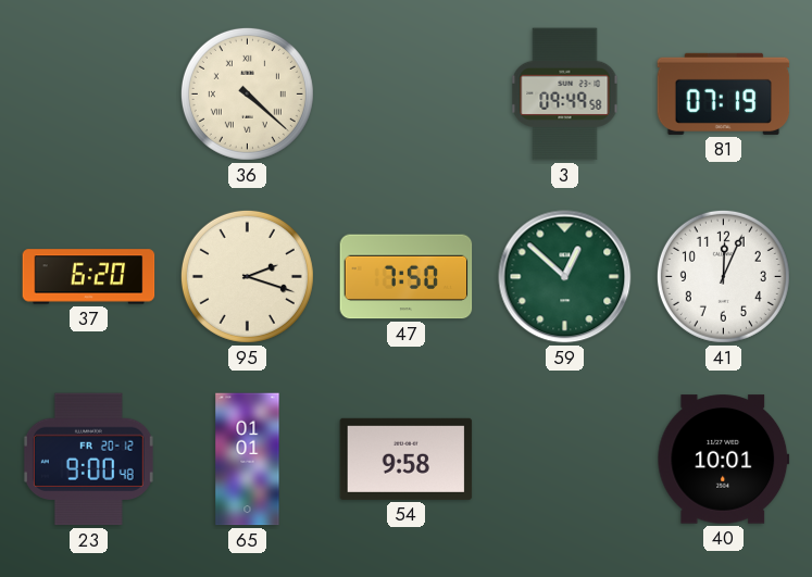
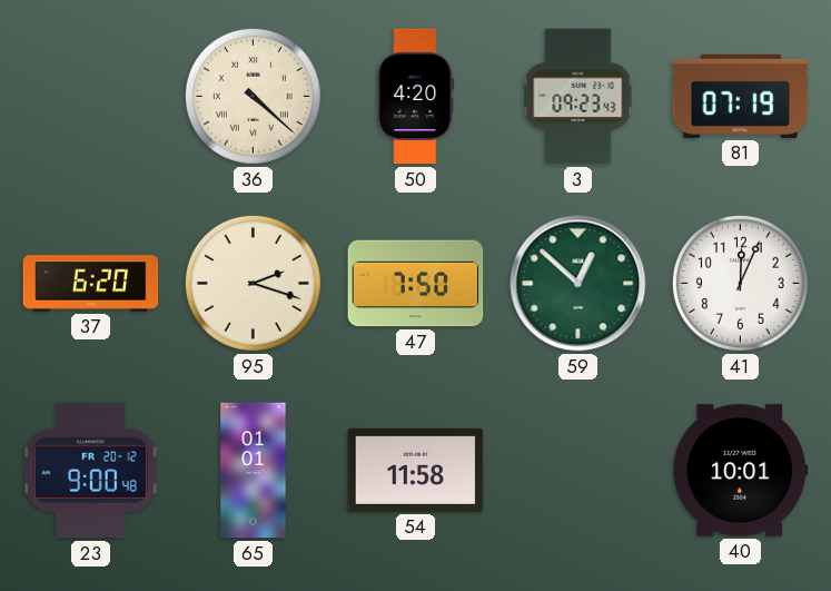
50: none -> 4:20
3: 09:49 -> 09:23
54: 9:58 -> 11:58
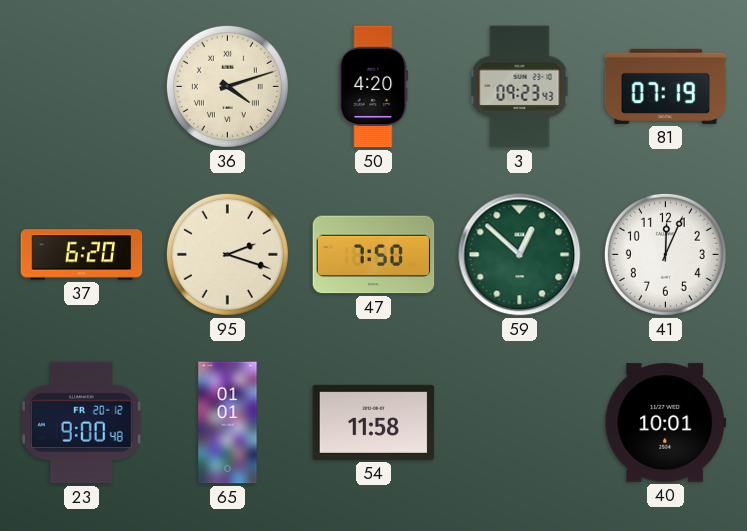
36: 4:22 -> 4:12
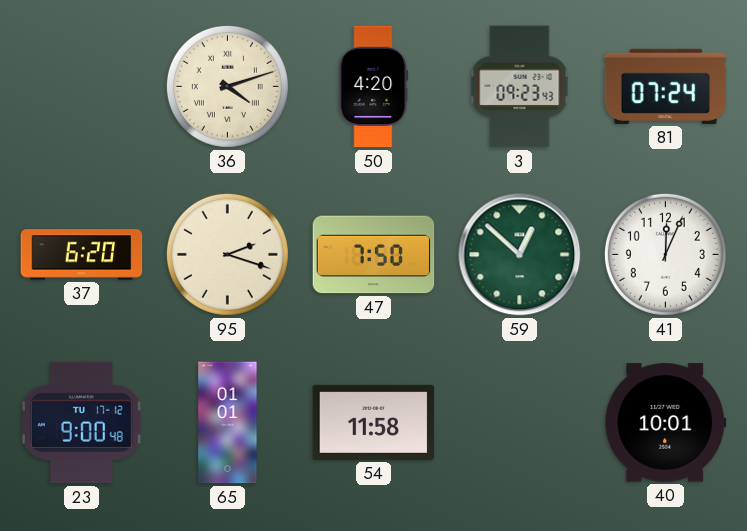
81: 07:19 -> 07:24
23 date: FR 20-12 -> TU 17-12
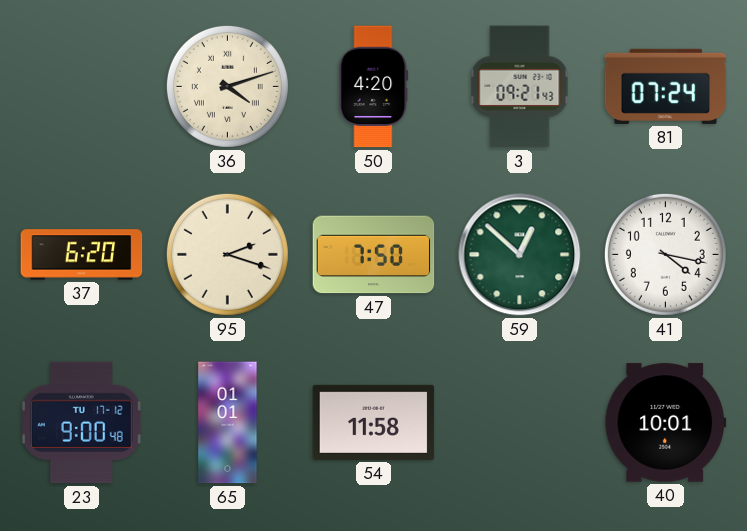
3: 09:23 -> 09:21
41: 12:04 -> 4:17
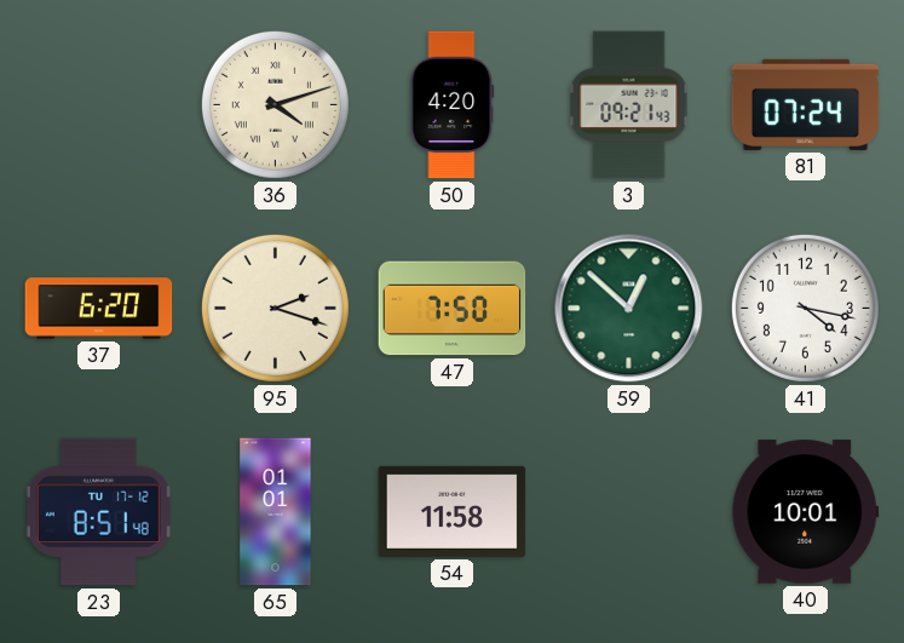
23: 9:00 -> 8:51
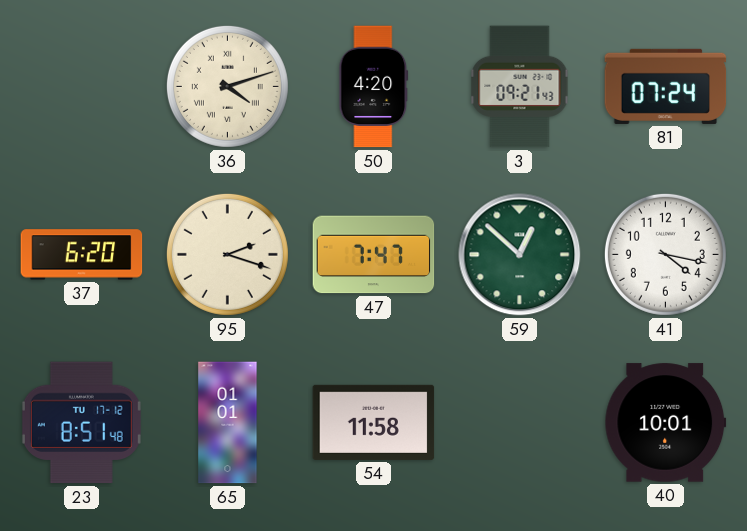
47: 7:50 -> 7:47
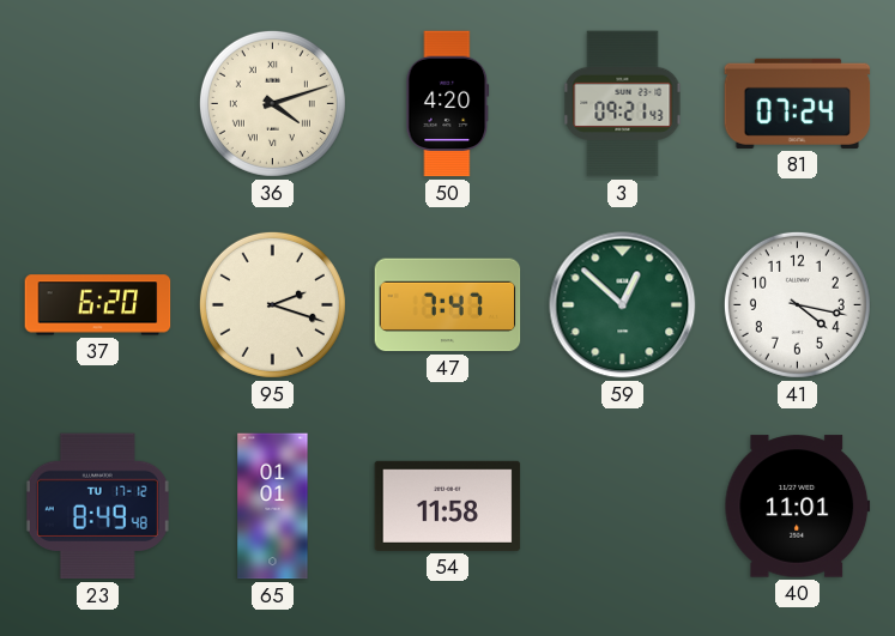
23: 8:51 -> 8:49
40: 10:01 -> 11:01
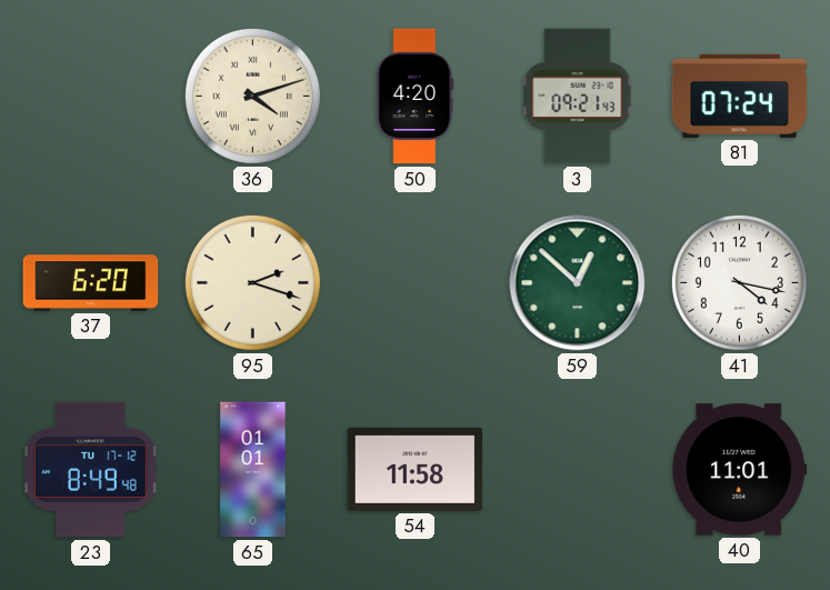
47: 7:47 -> none
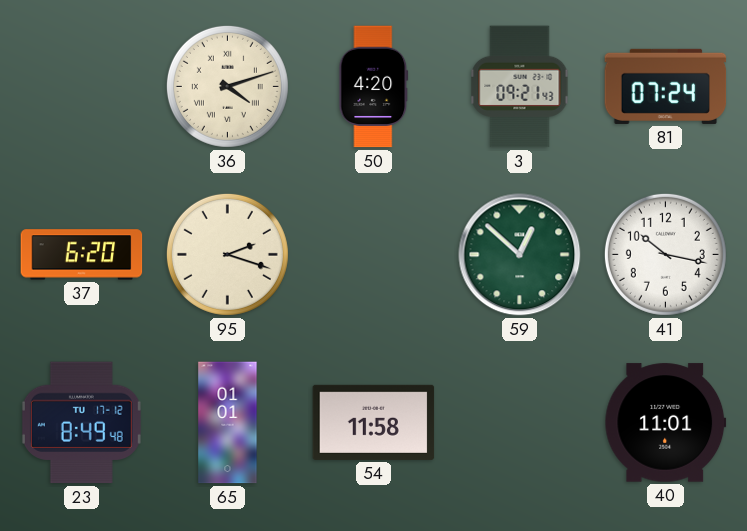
41: 4:17 -> 10:17
